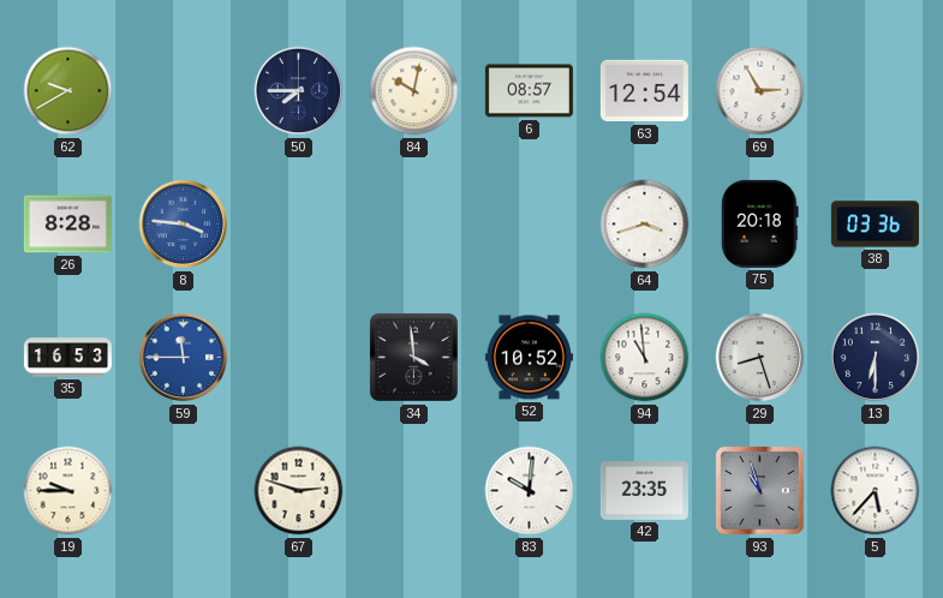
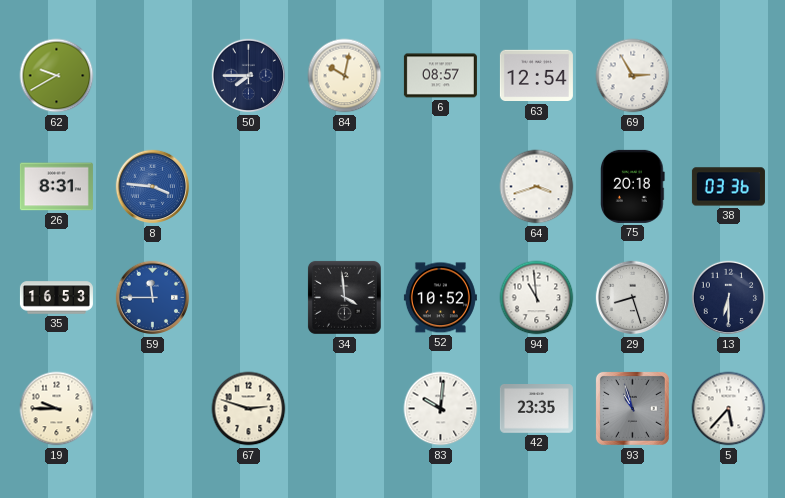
26: 8:28 -> 8:31
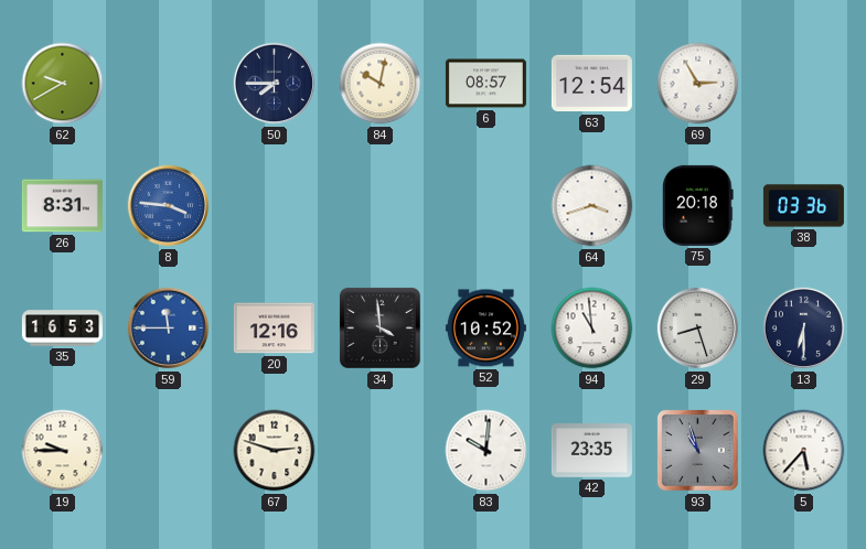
20: none -> 12:16
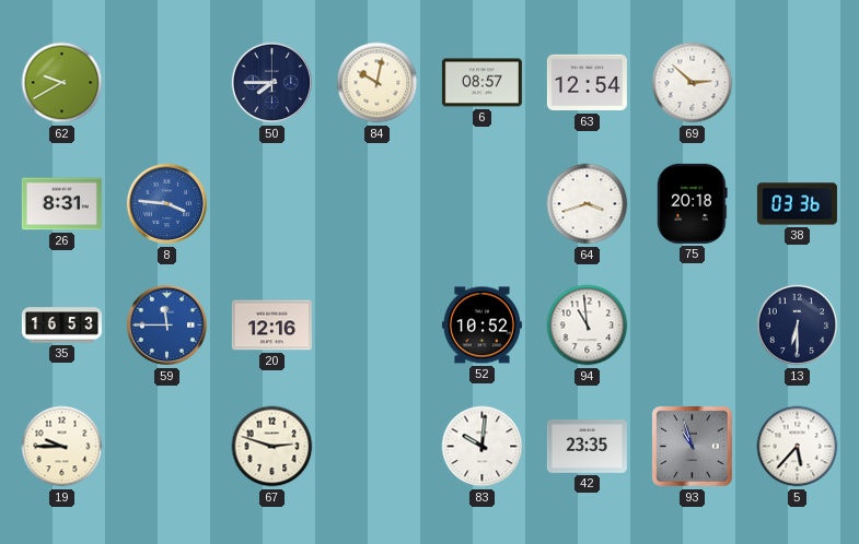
69: 2:55 -> 2:52
34: 3:59 -> none
29: 8:27 -> none
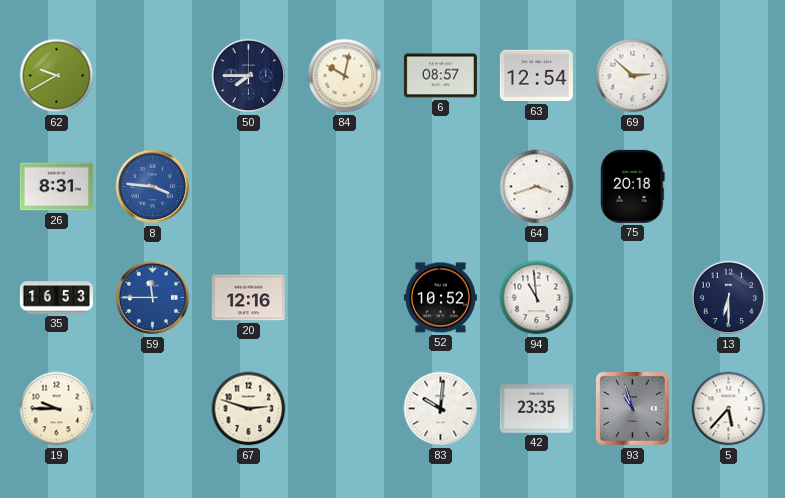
38: 03:36 -> none
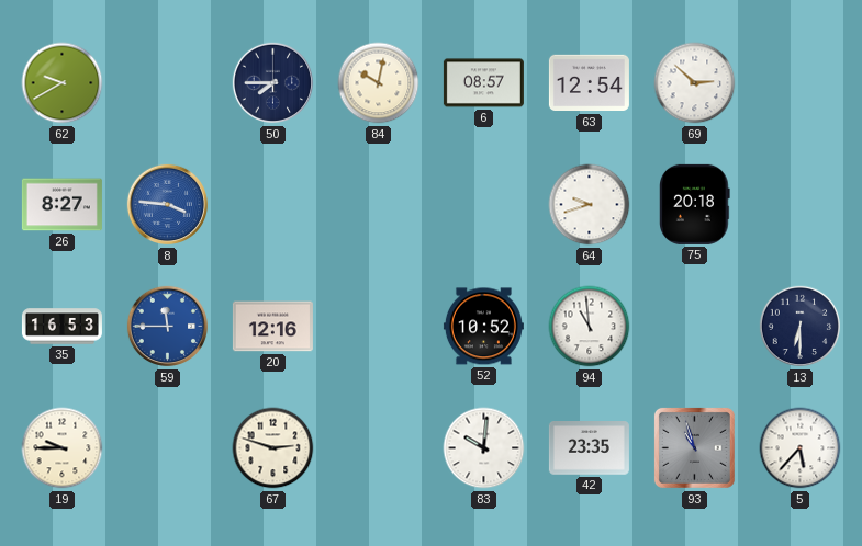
26: 8:31 -> 8:27
64: 3:42 -> 9:42
